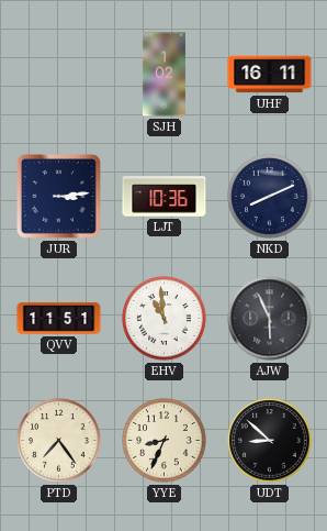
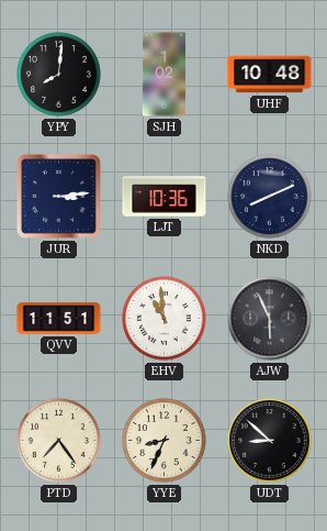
YPY: none -> 8:01
UHF: 16:11 -> 10:48
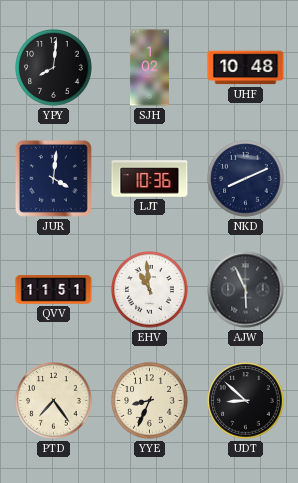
JUR: 3:14 -> 4:01
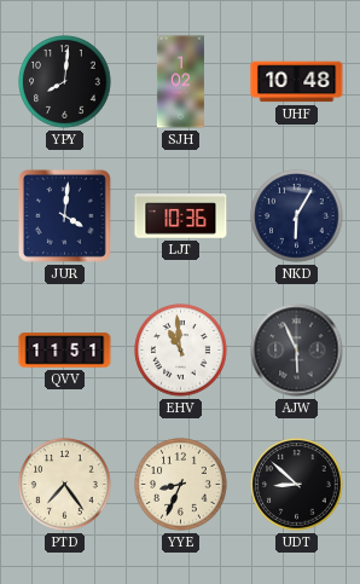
NKD: 8:11 -> 6:05
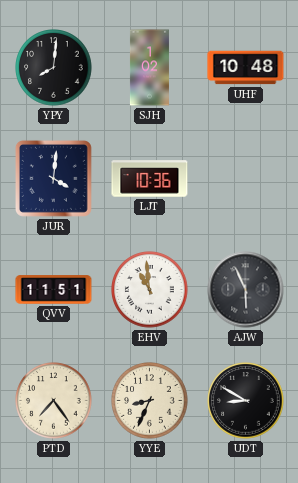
NKD: 6:05 -> none
UDT: 8:52 -> 8:50
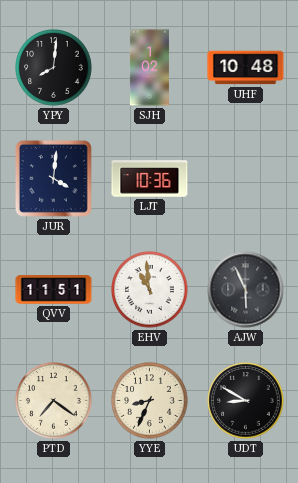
PTD: 7:24 -> 7:21
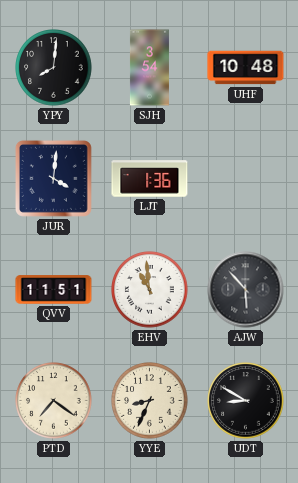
SJH: 1:02 -> 3:54
LJT: 10:36 -> 1:36
AJW: 5:56 -> 5:53
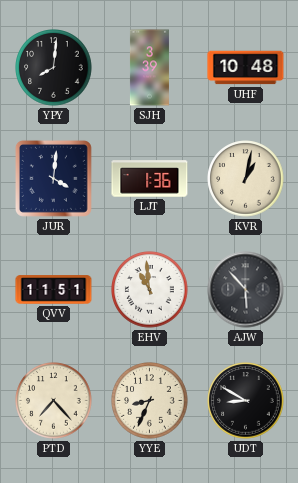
SJH: 3:54 -> 3:39
KVR: none -> 1:02
PTD: 7:21 -> 7:23
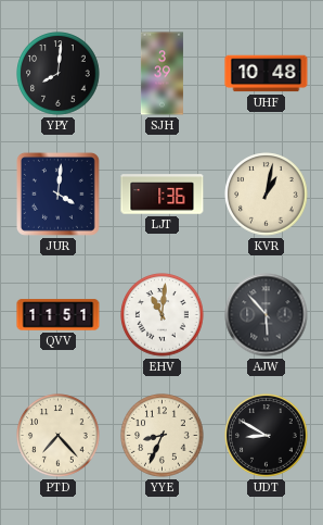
EHV: 10:59 -> 11:01
